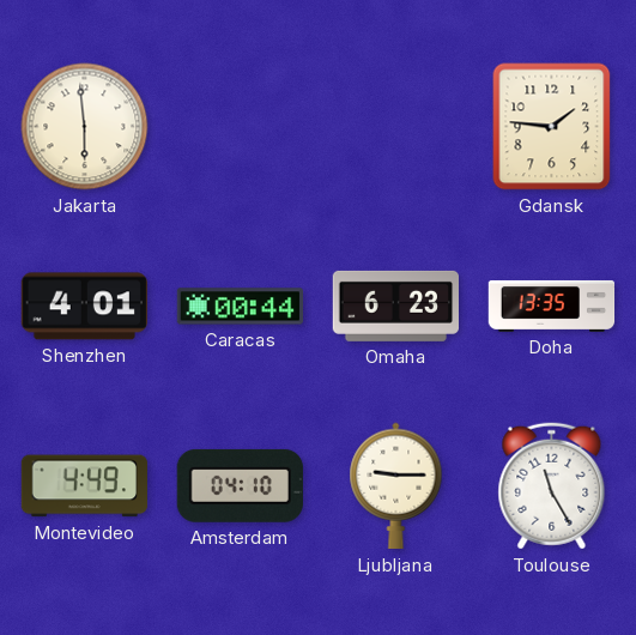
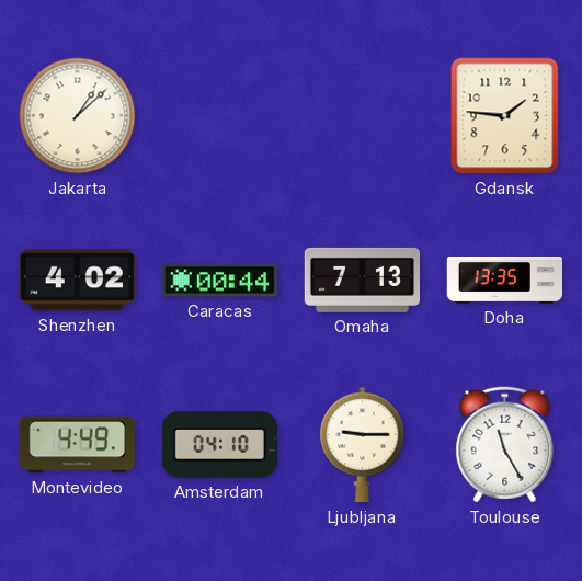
Jakarta: 5:59 -> 1:08
Shenzhen: 4:01 -> 4:02
Omaha: 6:23 -> 7:13
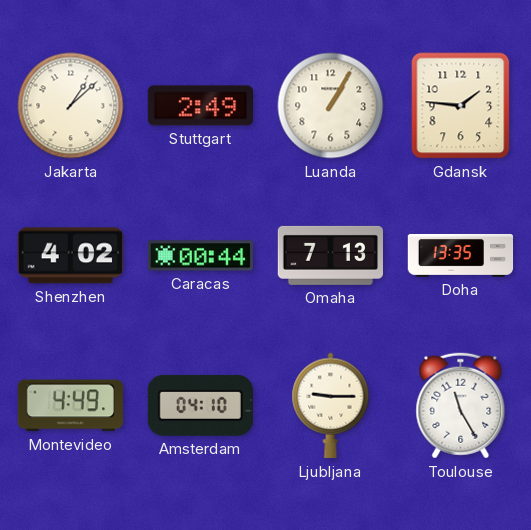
Stuttgart: none -> 2:49
Luanda: none -> 1:05
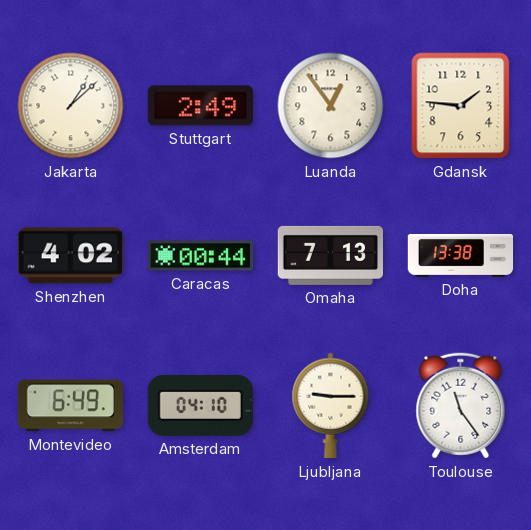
Luanda: 1:05 -> 12:54
Doha: 13:35 -> 13:38
Montevideo: 4:49 -> 6:49
Toulouse: 11:25 -> 11:24
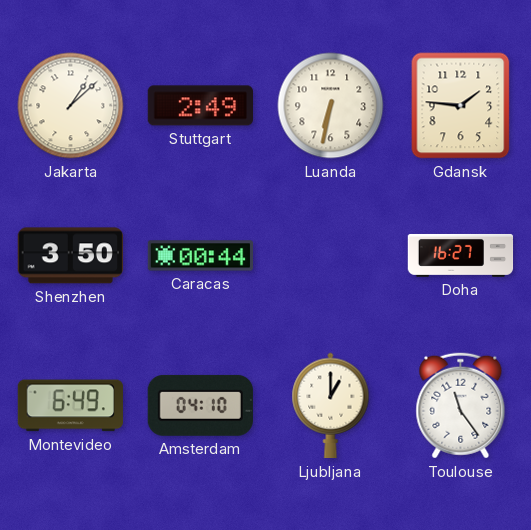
Luanda: 12:54 -> 6:32
Shenzhen: 4:02 -> 3:50
Omaha: 7:13 -> none
Doha: 13:38 -> 16:27
Ljubljana: 9:15 -> 1:00
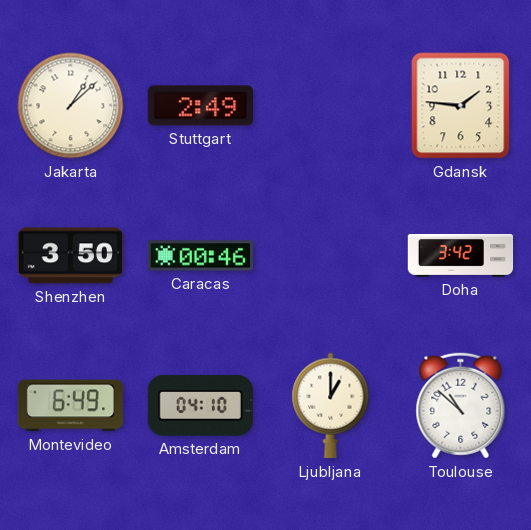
Luanda: 6:32 -> none
Caracas: 00:44 -> 00:46
Doha: 16:27 -> 3:42
Toulouse: 11:24 -> 10:52
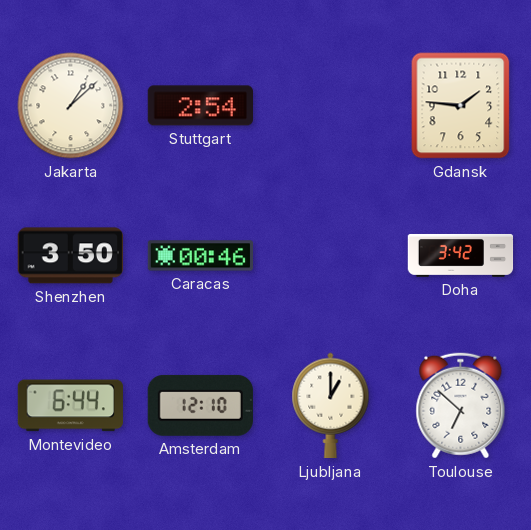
Stuttgart: 2:49 -> 2:54
Montevideo: 6:49 -> 6:44
Amsterdam: 04:10 -> 12:10
Toulouse: 10:52 -> 6:52
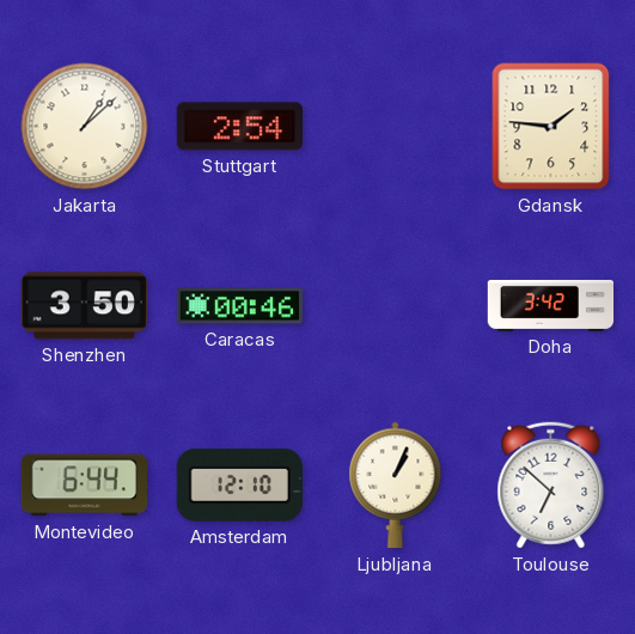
Ljubljana: 1:00 -> 1:04
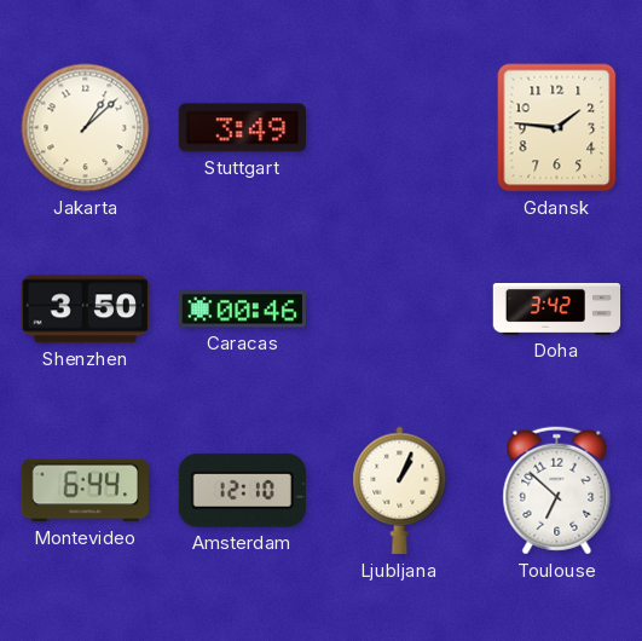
Stuttgart: 2:54 -> 3:49
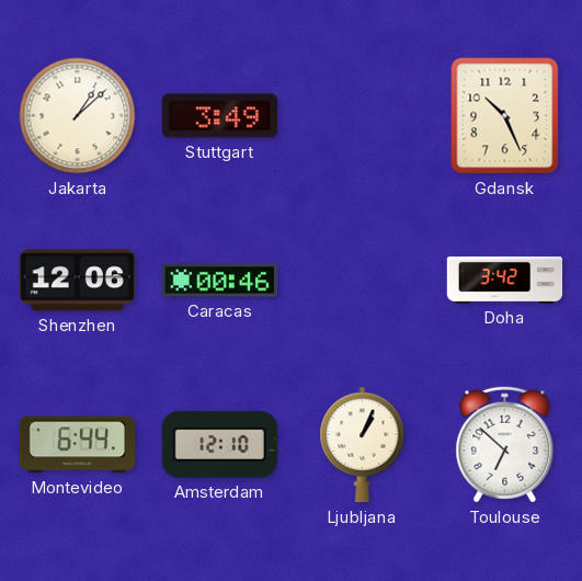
Gdansk: 1:46 -> 10:26
Shenzhen: 3:50 -> 12:06
